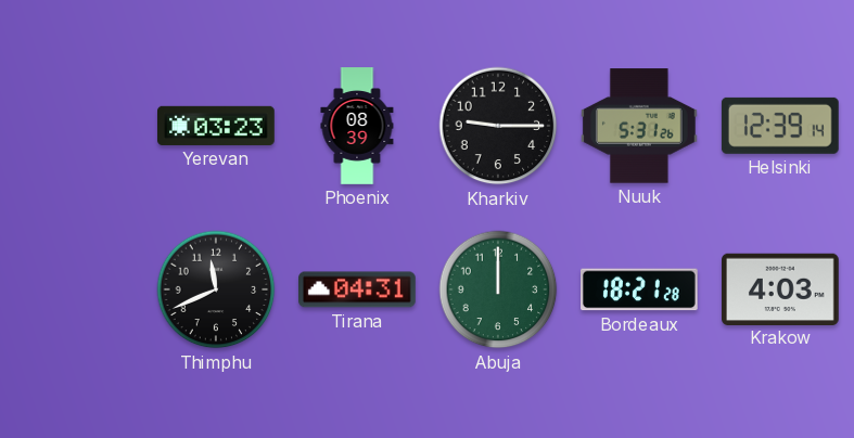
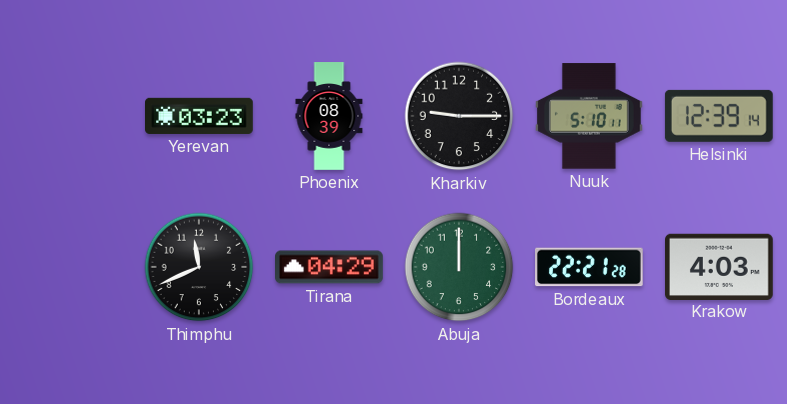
Nuuk: 5:31 -> 5:10
Tirana: 04:31 -> 04:29
Bordeaux: 18:21 -> 22:21
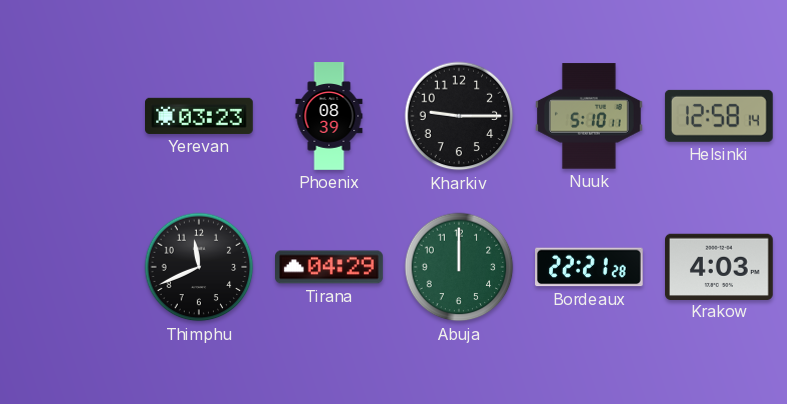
Helsinki: 12:39 -> 12:58
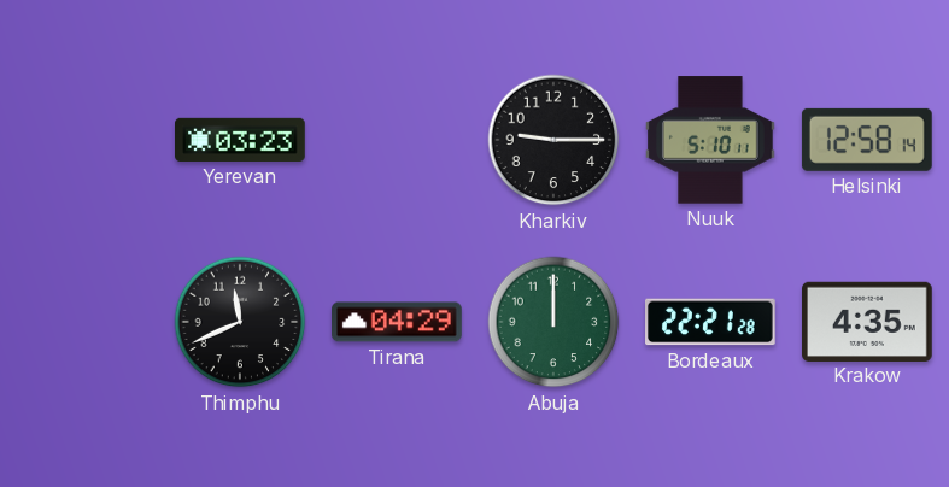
Phoenix: 08:39 -> none
Krakow: 4:03 -> 4:35
